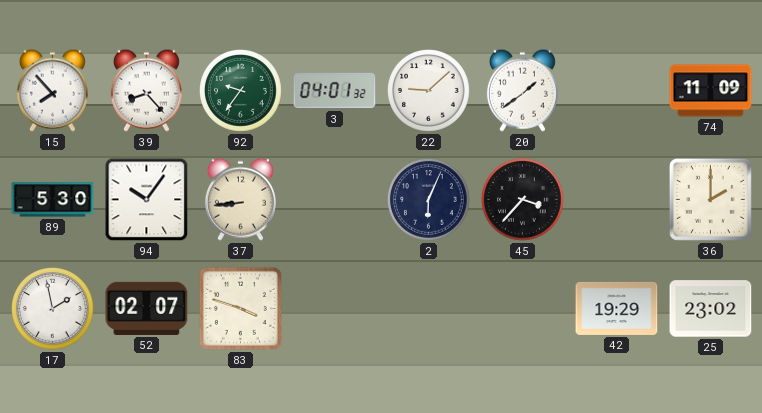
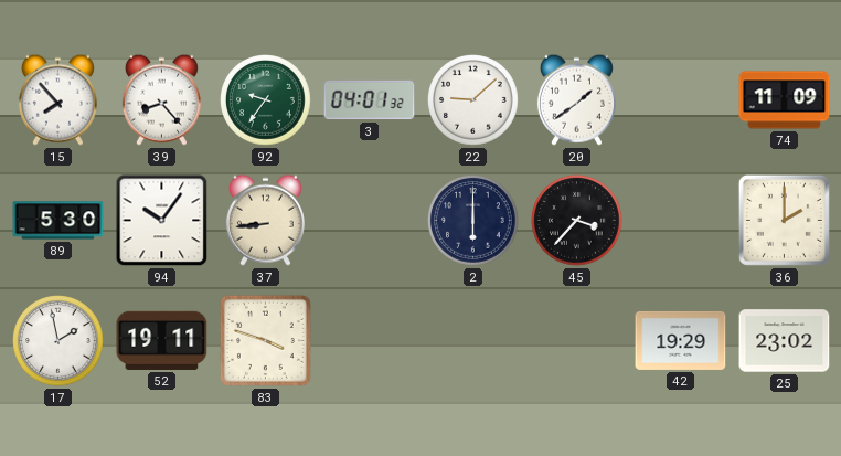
2: 6:04 -> 6:00
52: 02:07 -> 19:11
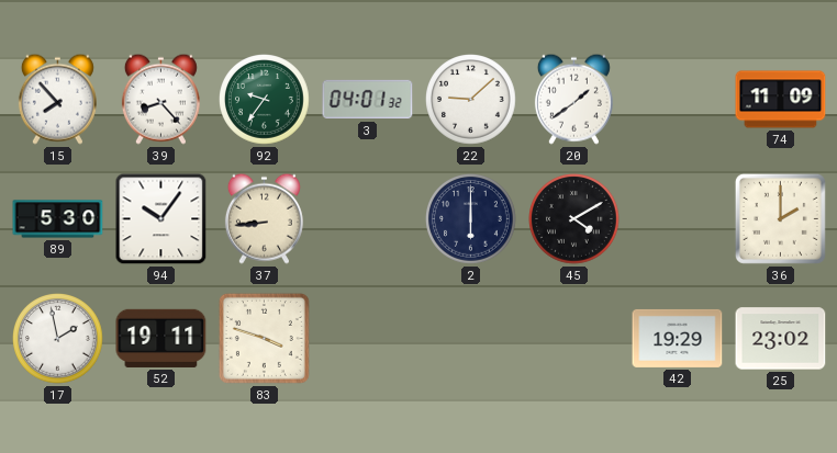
45: 3:37 -> 4:10
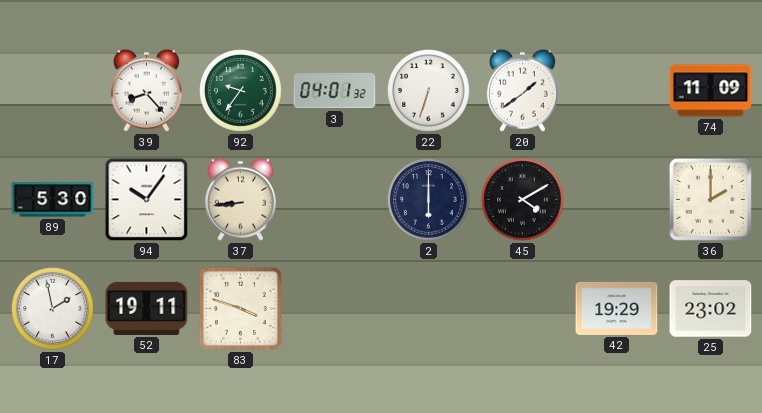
15: 7:53 -> none
22: 9:08 -> 6:33
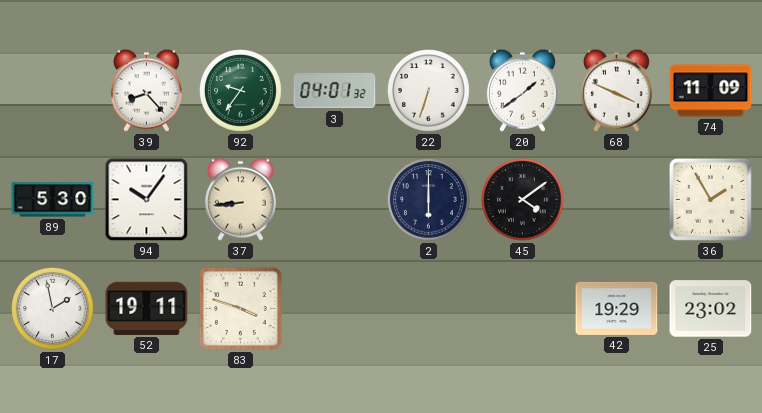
68: none -> 3:49
45: 4:10 -> 4:09
36: 2:00 -> 1:55
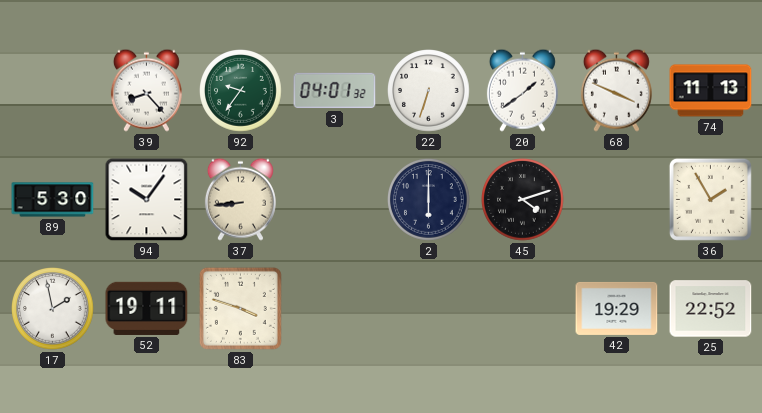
74: 11:09 -> 11:13
45: 4:09 -> 4:12
25: 23:02 -> 22:52
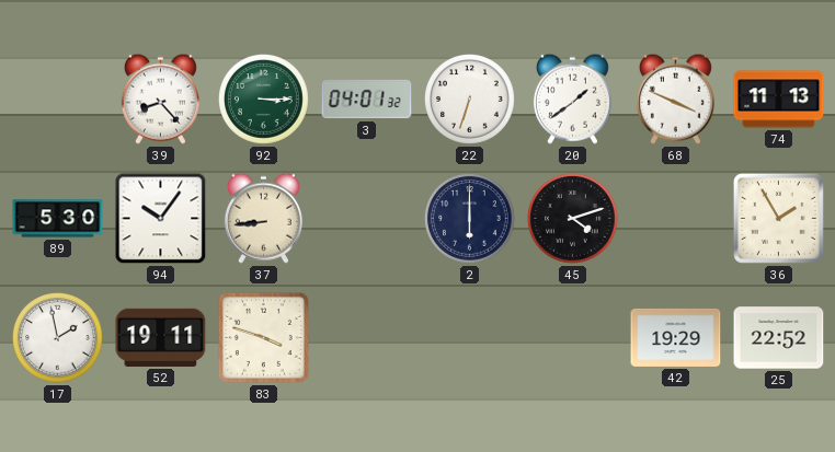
92: 9:36 -> 3:15
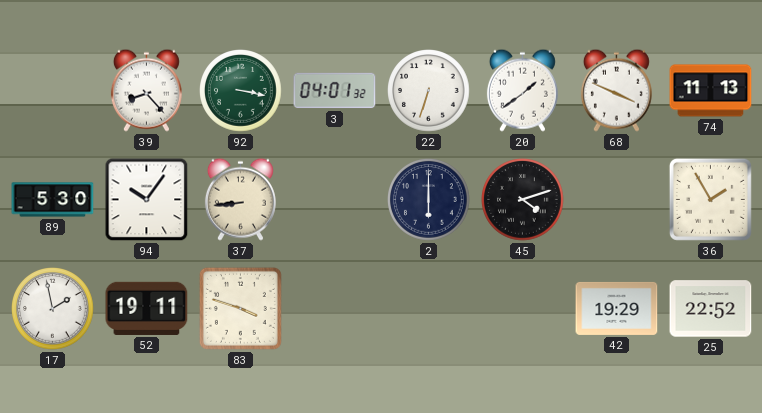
92: 3:15 -> 3:17
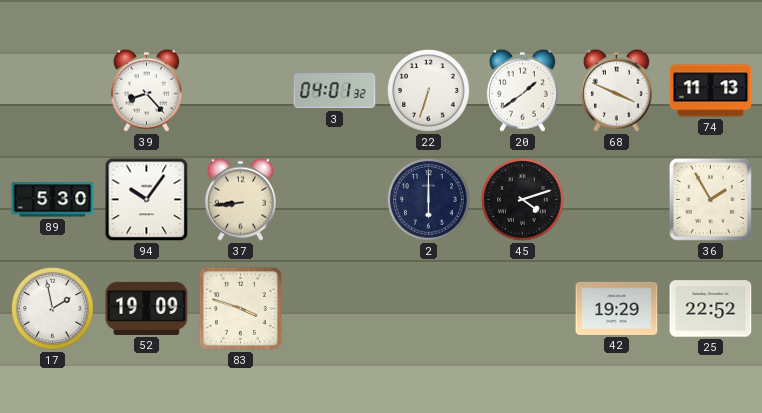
92: 3:17 -> none
52: 19:11 -> 19:09
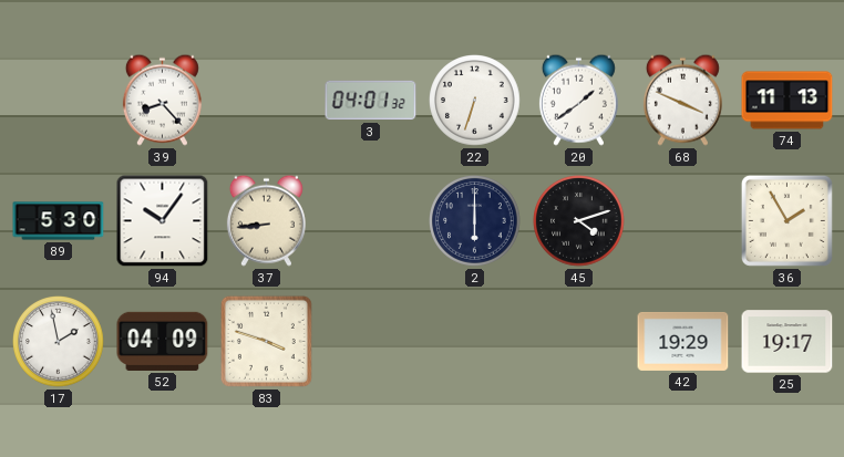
52: 19:09 -> 04:09
25: 22:52 -> 19:17
